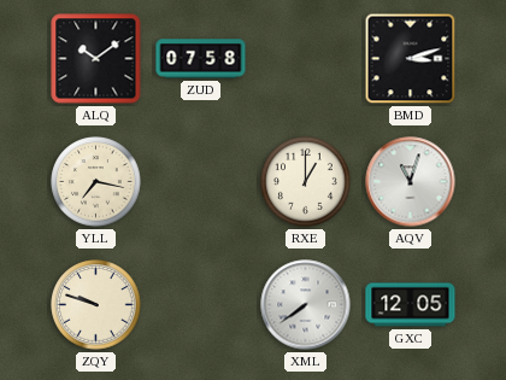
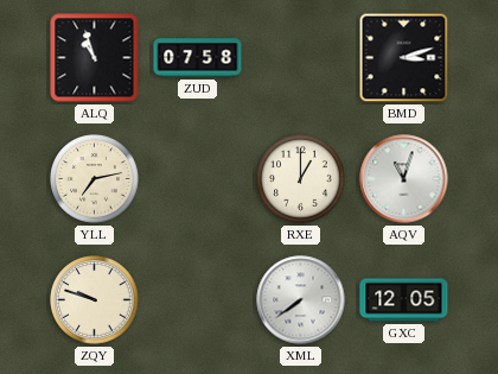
ALQ: 10:09 -> 10:57
YLL: 7:17 -> 7:13
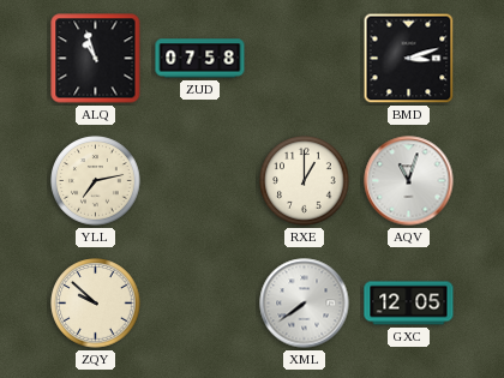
ZQY: 9:48 -> 9:52
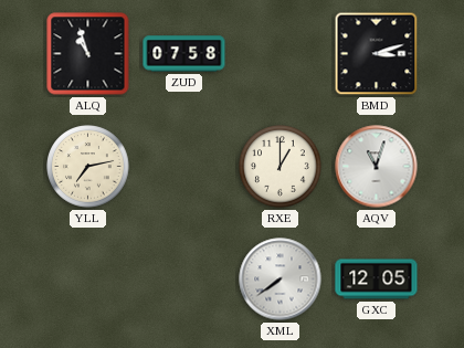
ZQY: 9:52 -> none
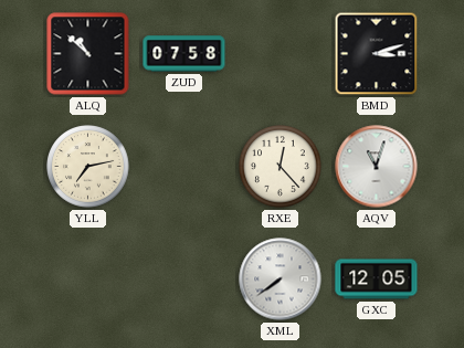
ALQ: 10:57 -> 10:52
RXE: 1:00 -> 12:23
